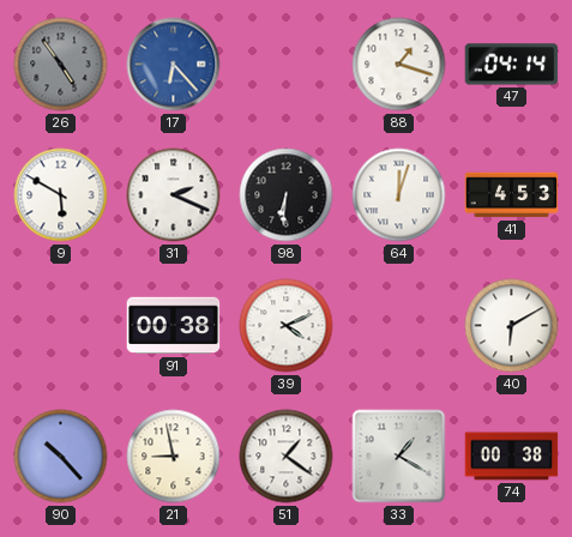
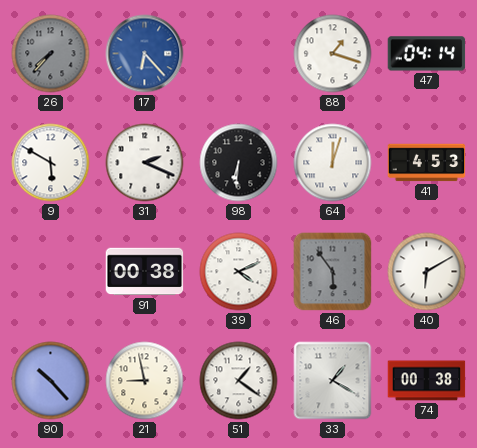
26: 4:54 -> 7:37
46: none -> 5:54
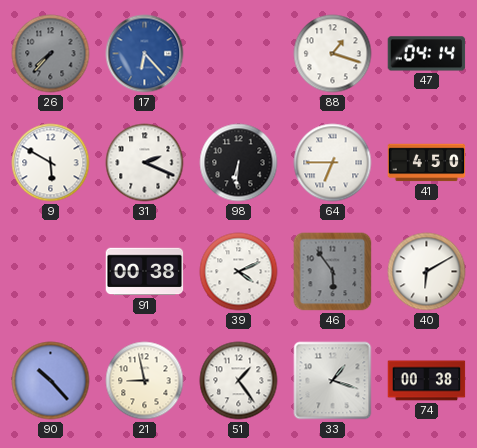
64: 12:03 -> 6:45
41: 4:53 -> 4:50
51: 1:21 -> 1:24
33: 1:20 -> 1:18
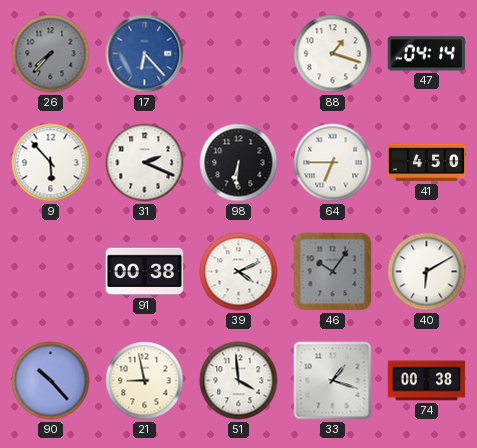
9: 5:50 -> 5:53
46: 5:54 -> 10:06
51: 1:24 -> 3:59
